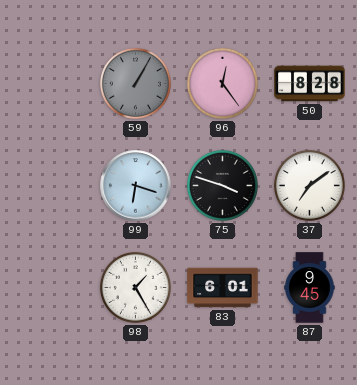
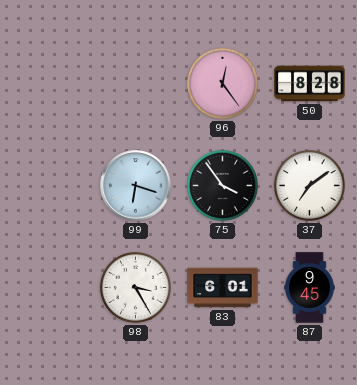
59: 1:05 -> none
75: 3:48 -> 3:54
98: 1:25 -> 3:25
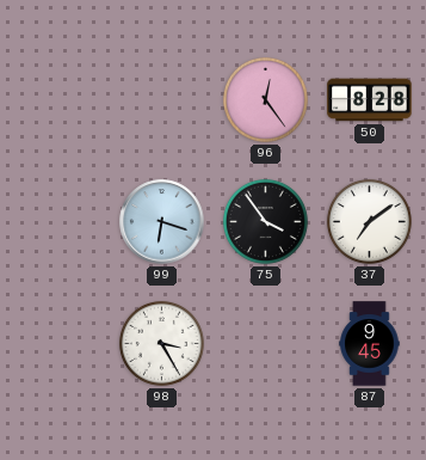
83: 6:01 -> none
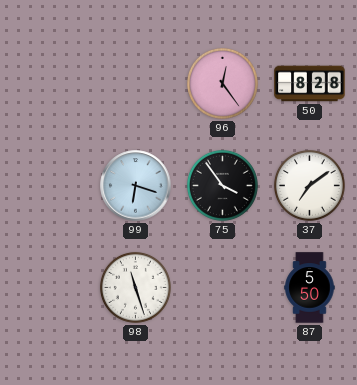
98: 3:25 -> 11:27
87: 9:45 -> 5:50
